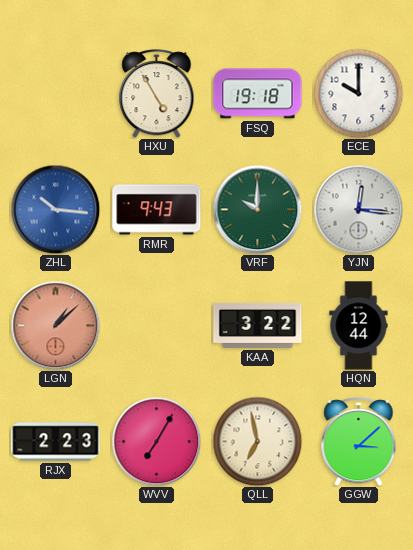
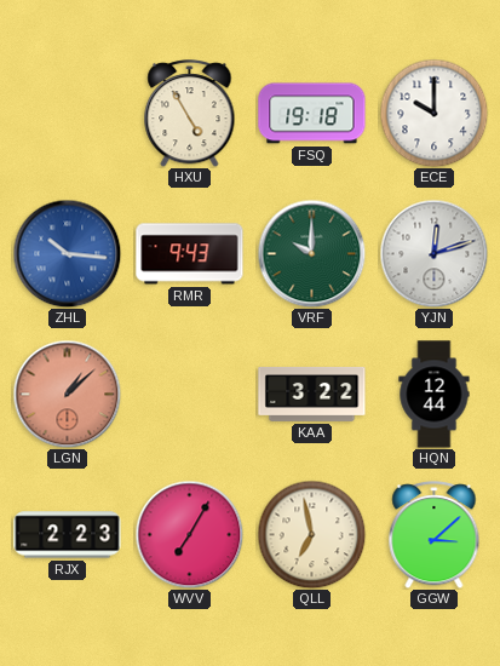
YJN: 12:16 -> 12:12
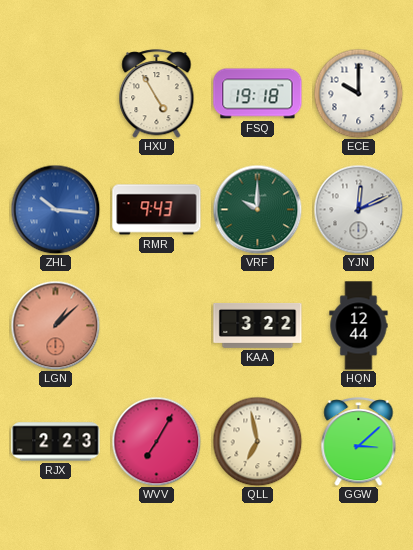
YJN: 12:12 -> 12:11
